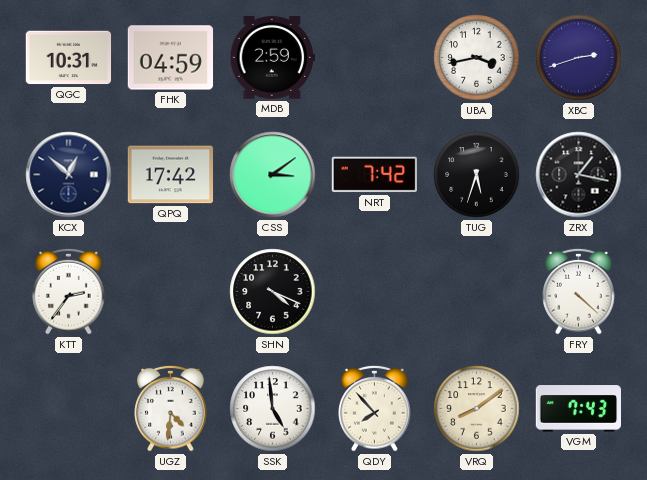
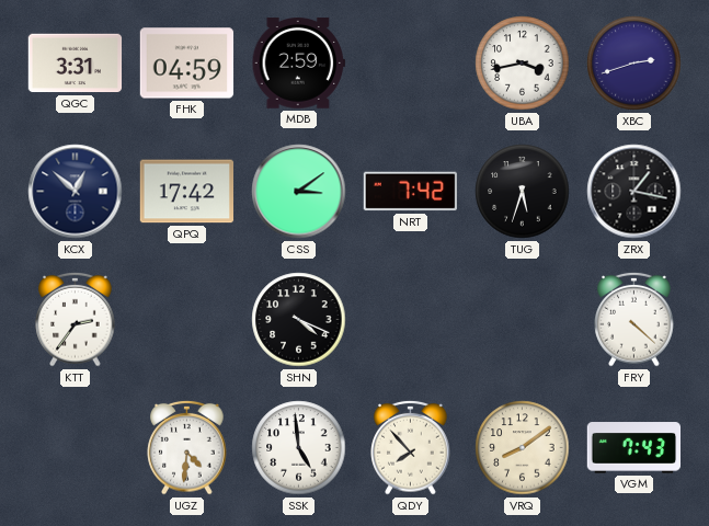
QGC: 10:31 -> 3:31
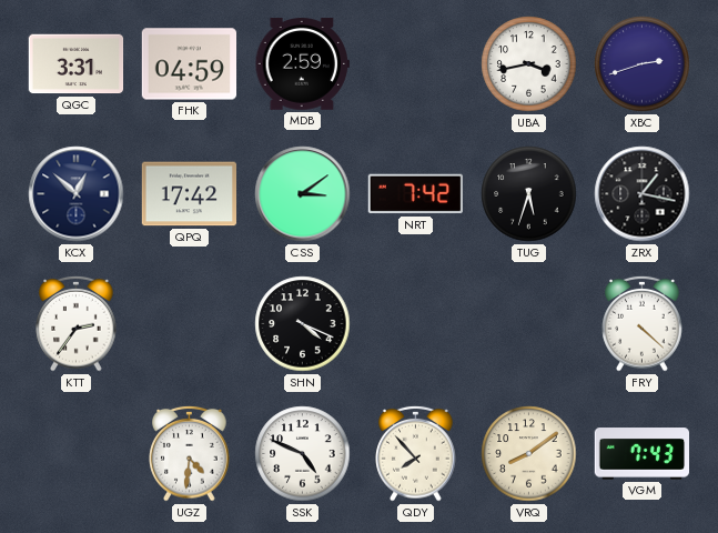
SSK: 4:59 -> 4:49
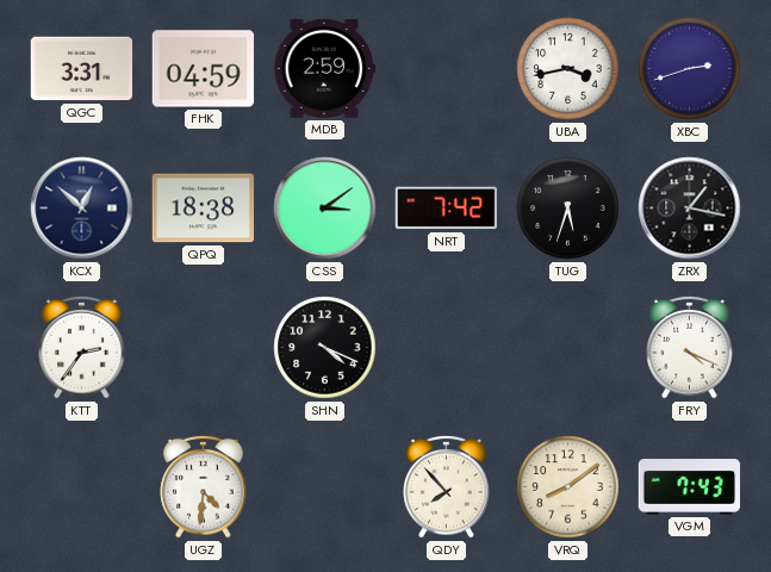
QPQ: 17:42 -> 18:38
FRY: 4:22 -> 4:19
SSK: 4:49 -> none
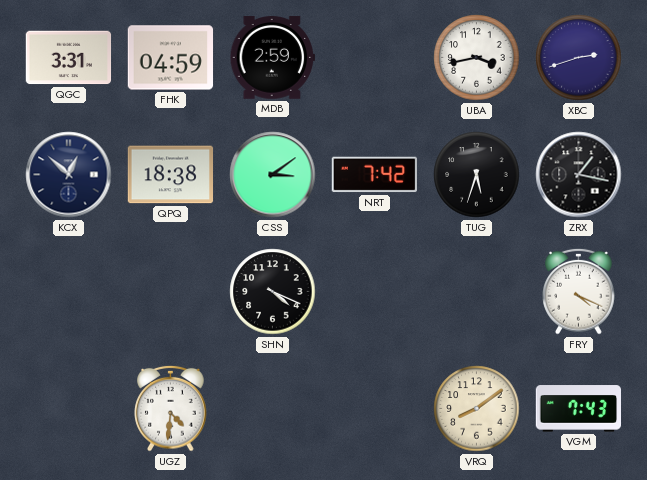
KTT: 2:36 -> none
QDY: 7:53 -> none
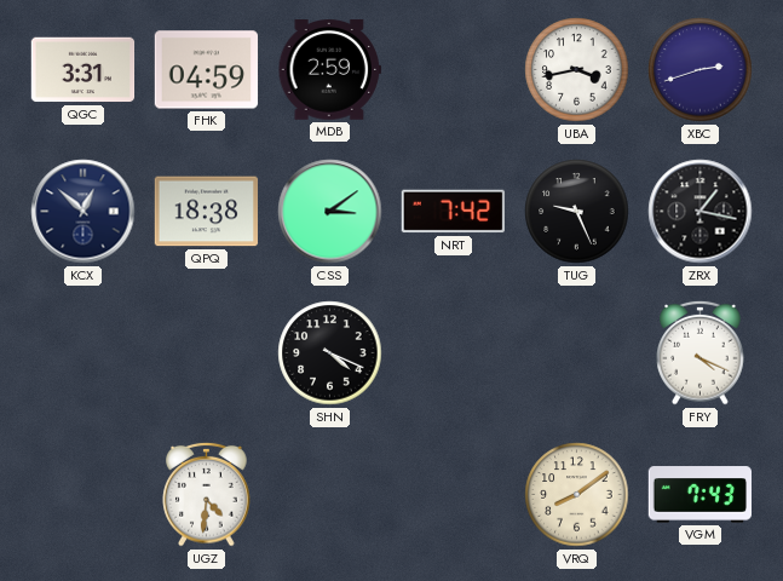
TUG: 5:33 -> 9:26
